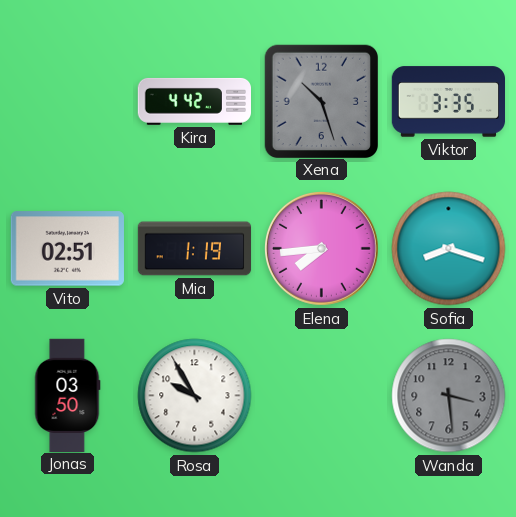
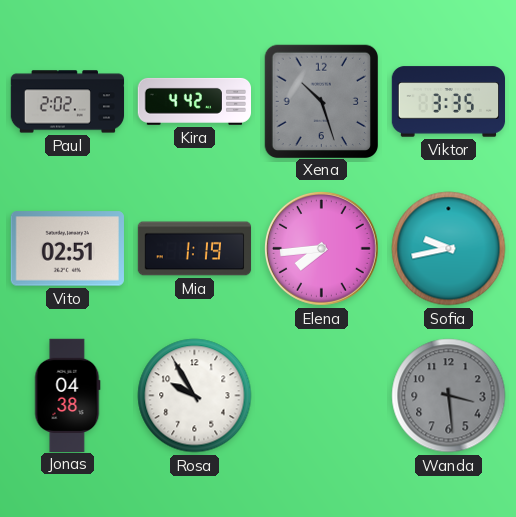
Paul: none -> 2:02
Sofia: 8:18 -> 9:43
Jonas: 03:50 -> 04:38
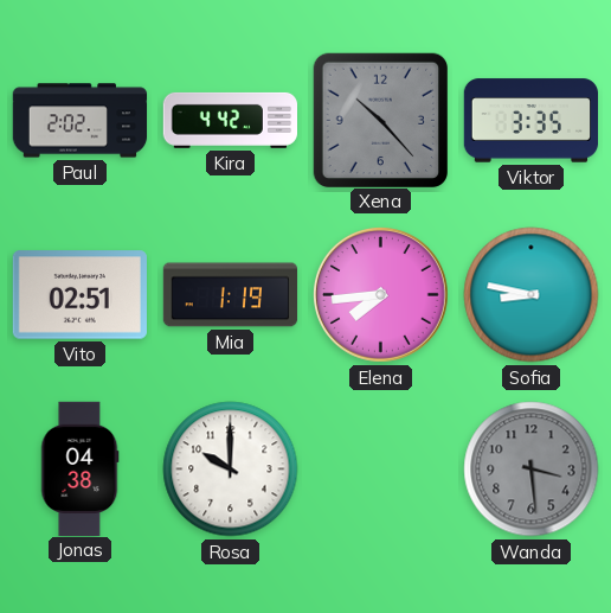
Xena: 10:27 -> 10:23
Sofia: 9:43 -> 8:47
Rosa: 9:55 -> 10:00
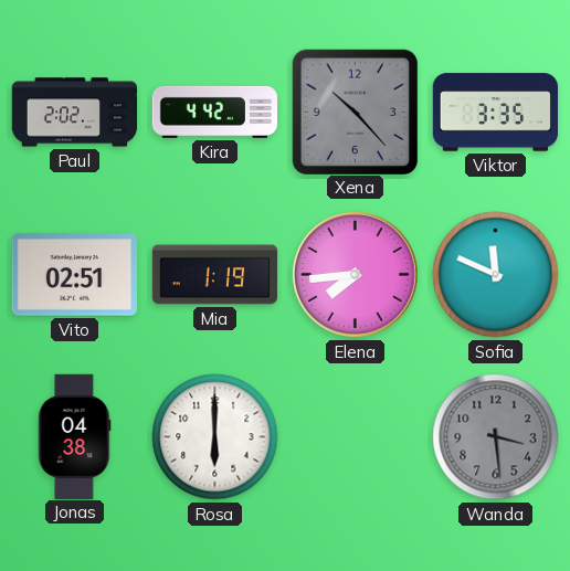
Sofia: 8:47 -> 11:49
Rosa: 10:00 -> 6:00
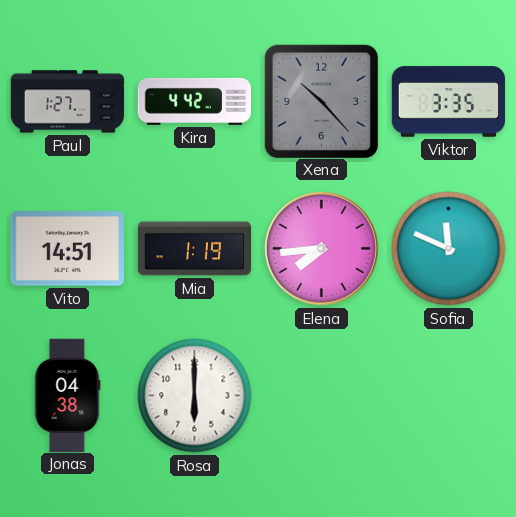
Paul: 2:02 -> 1:27
Vito: 02:51 -> 14:51
Wanda: 3:29 -> none
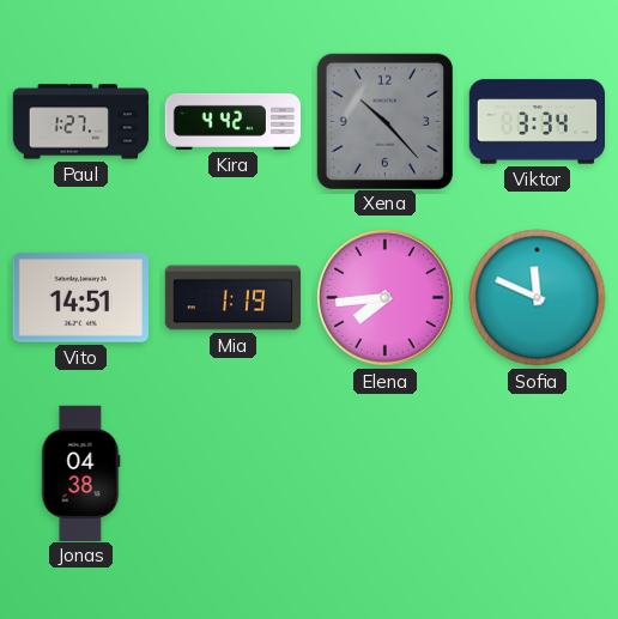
Viktor: 3:35 -> 3:34
Rosa: 6:00 -> none
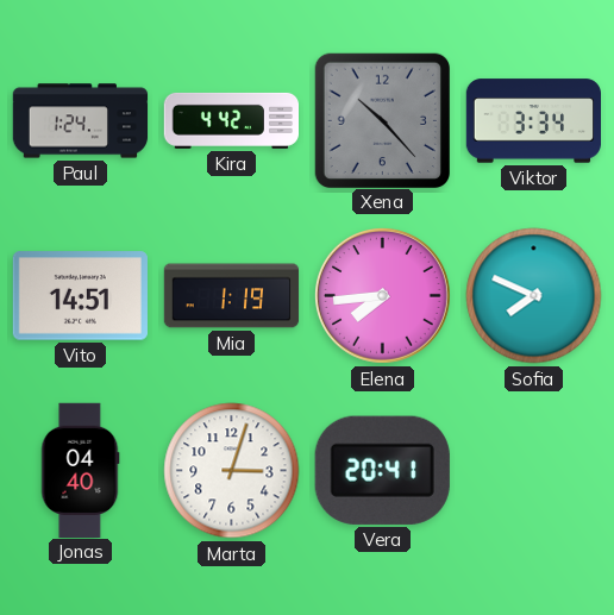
Paul: 1:27 -> 1:24
Sofia: 11:49 -> 7:49
Jonas: 04:38 -> 04:40
Marta: none -> 3:03
Vera: none -> 20:41
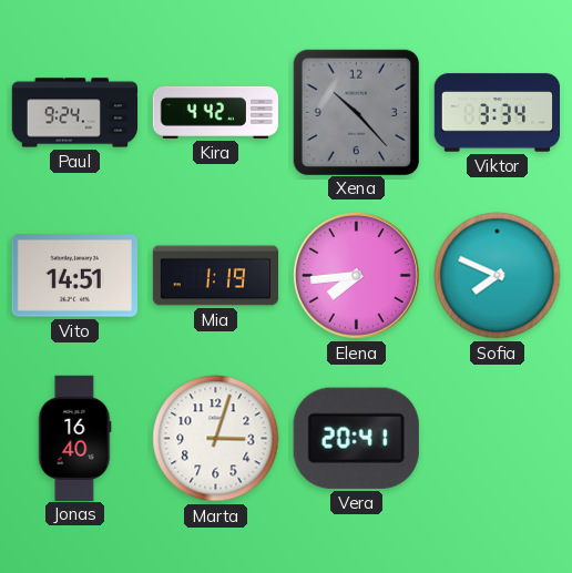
Paul: 1:24 -> 9:24
Jonas: 04:40 -> 16:40
